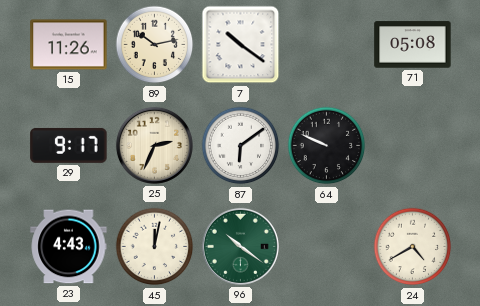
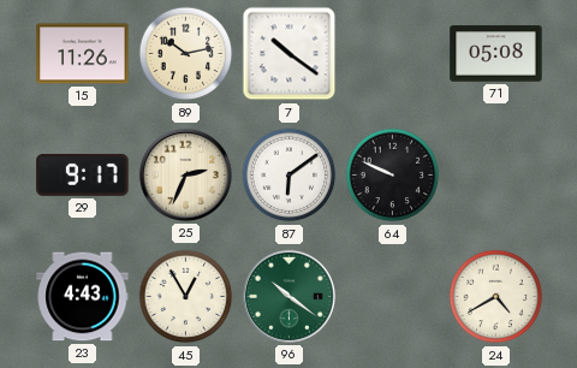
45: 12:02 -> 12:55
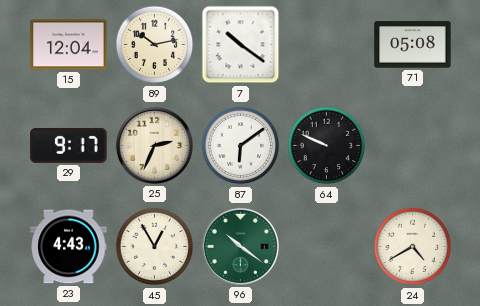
15: 11:26 -> 12:04
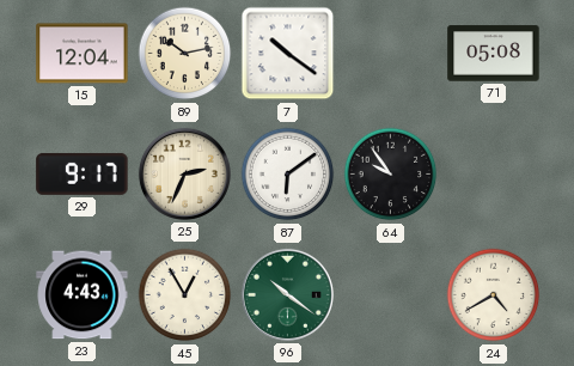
64: 9:49 -> 9:54
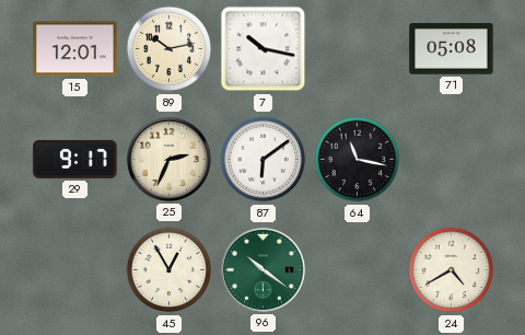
15: 12:04 -> 12:01
7: 10:21 -> 10:17
64: 9:54 -> 11:17
23: 4:43 -> none
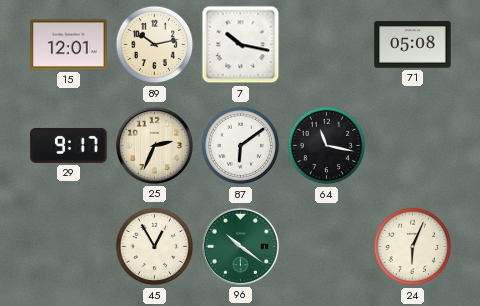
24: 4:40 -> 6:04
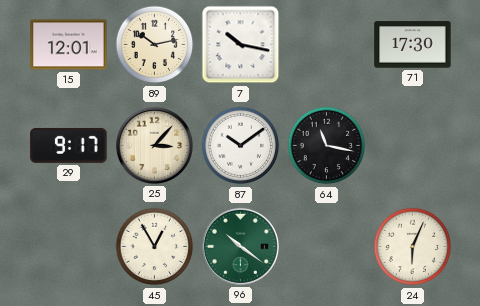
71: 05:08 -> 17:30
25: 2:34 -> 3:07
87: 6:09 -> 10:09
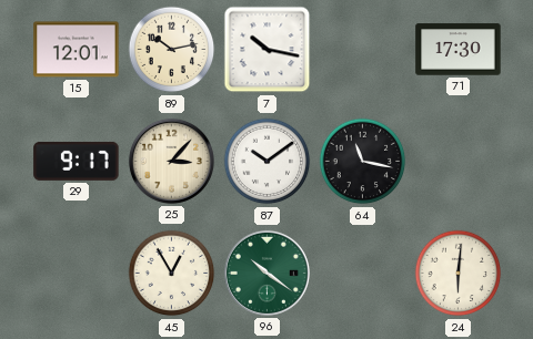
24: 6:04 -> 6:01
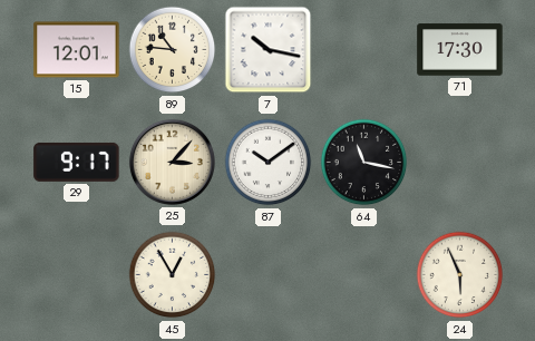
89: 10:13 -> 10:46
96: 10:21 -> none
24: 6:01 -> 5:56
